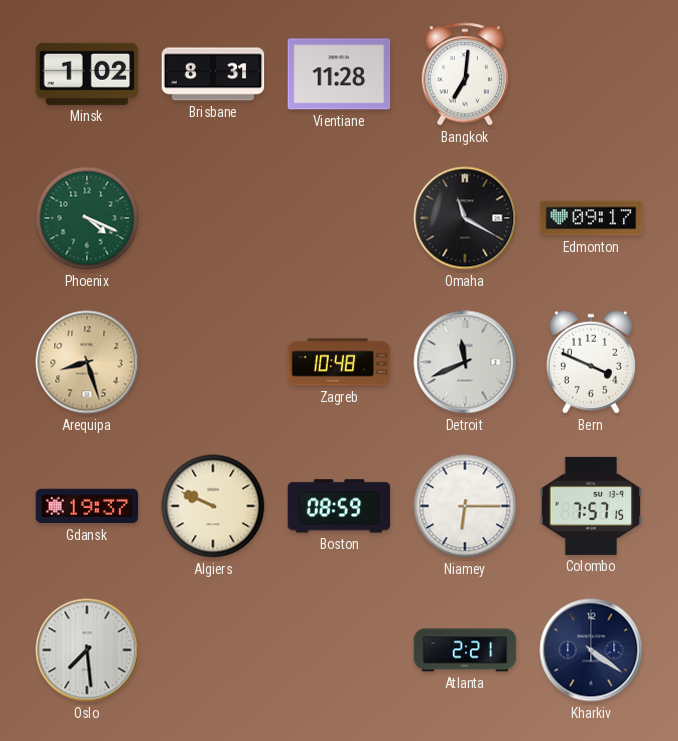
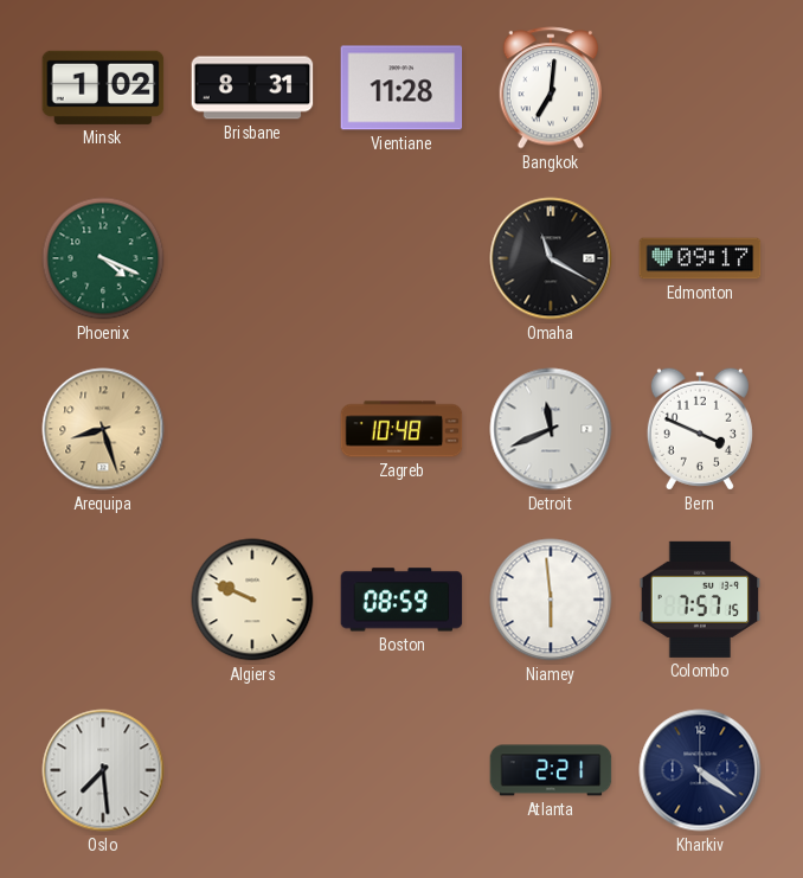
Gdansk: 19:37 -> none
Niamey: 6:15 -> 5:59
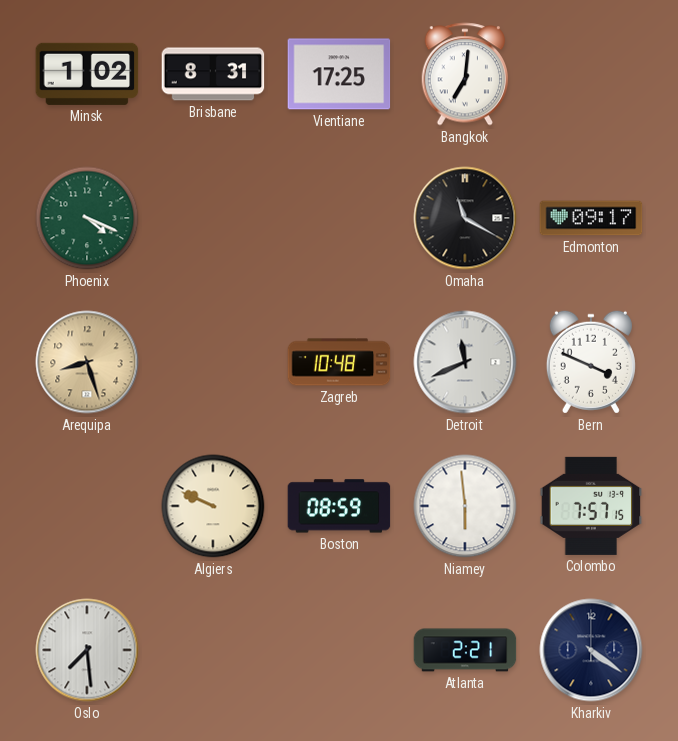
Vientiane: 11:28 -> 17:25
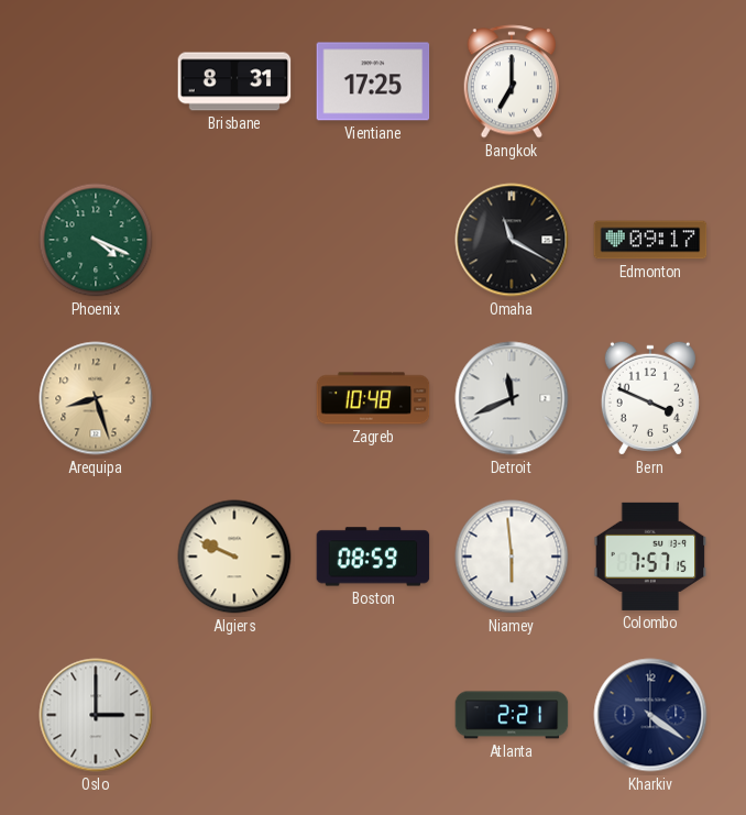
Minsk: 1:02 -> none
Bangkok: 7:01 -> 7:00
Oslo: 7:29 -> 3:00
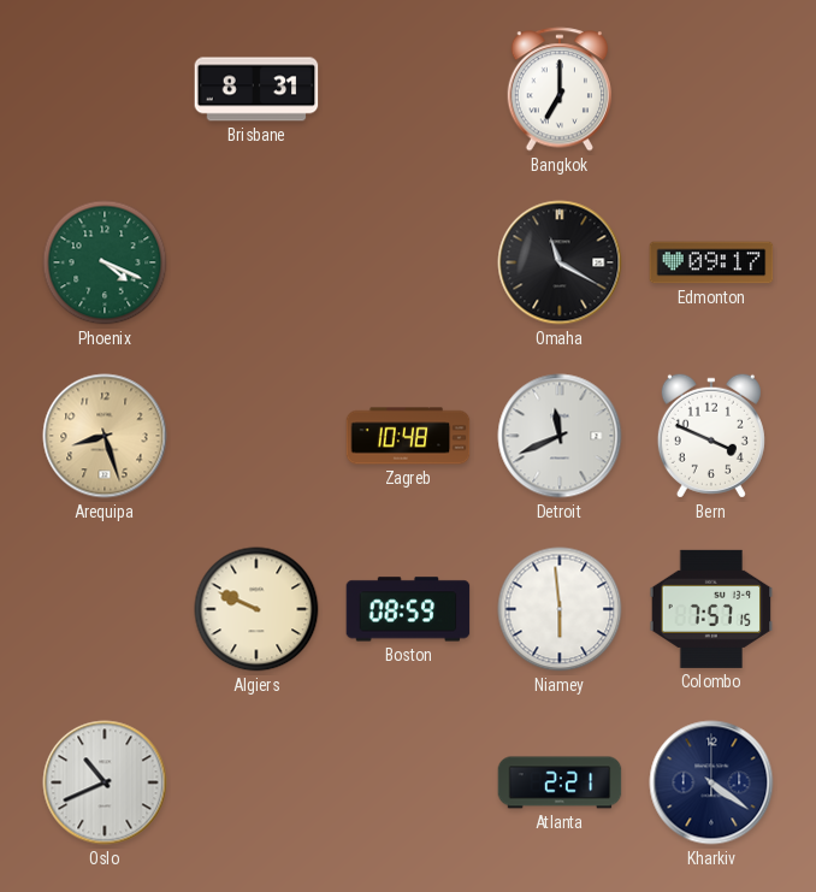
Vientiane: 17:25 -> none
Oslo: 3:00 -> 10:41
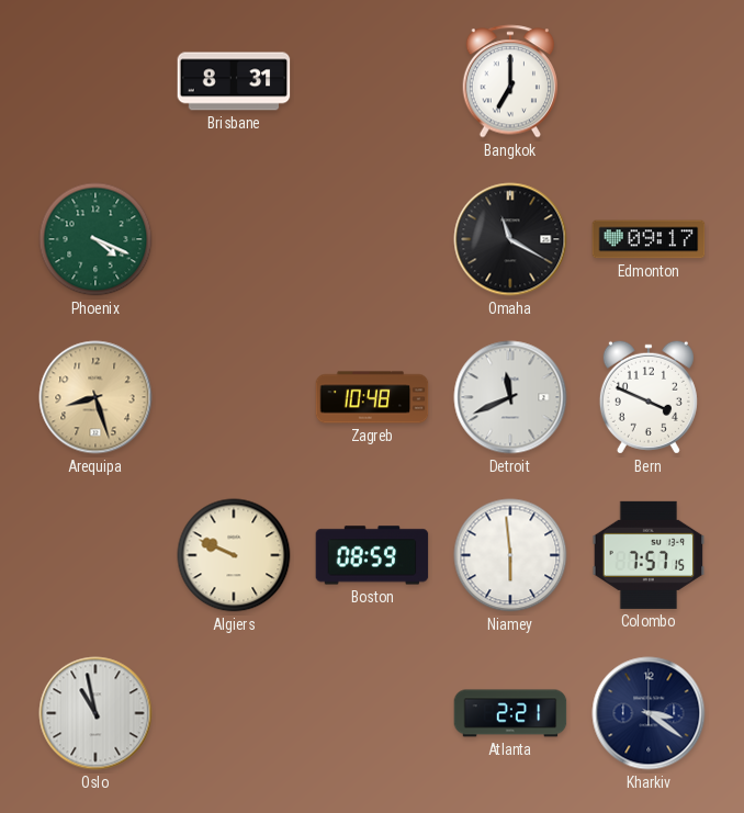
Oslo: 10:41 -> 10:58
Kharkiv: 4:21 -> 3:21
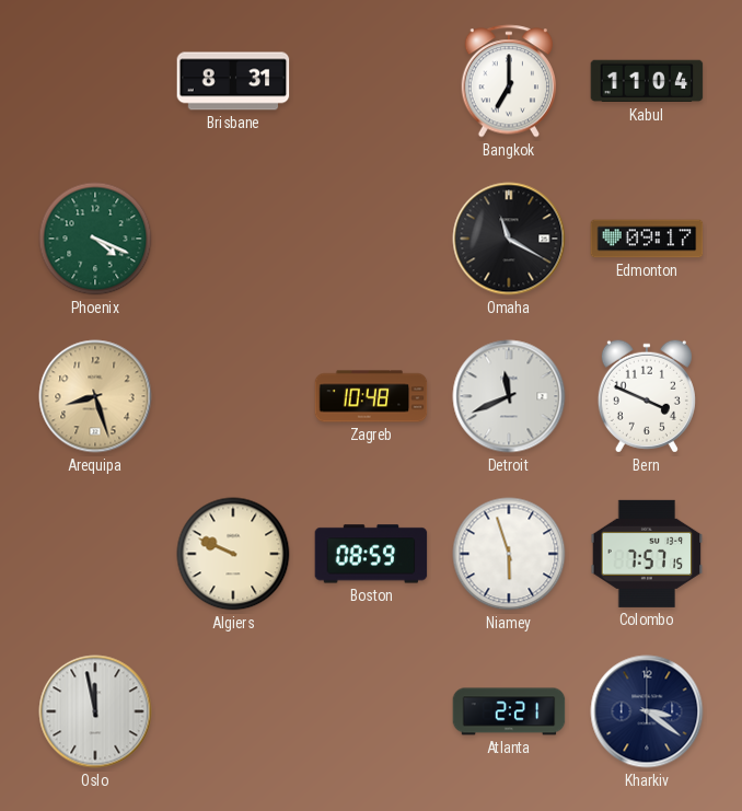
Kabul: none -> 11:04
Niamey: 5:59 -> 5:57
Oslo: 10:58 -> 11:58
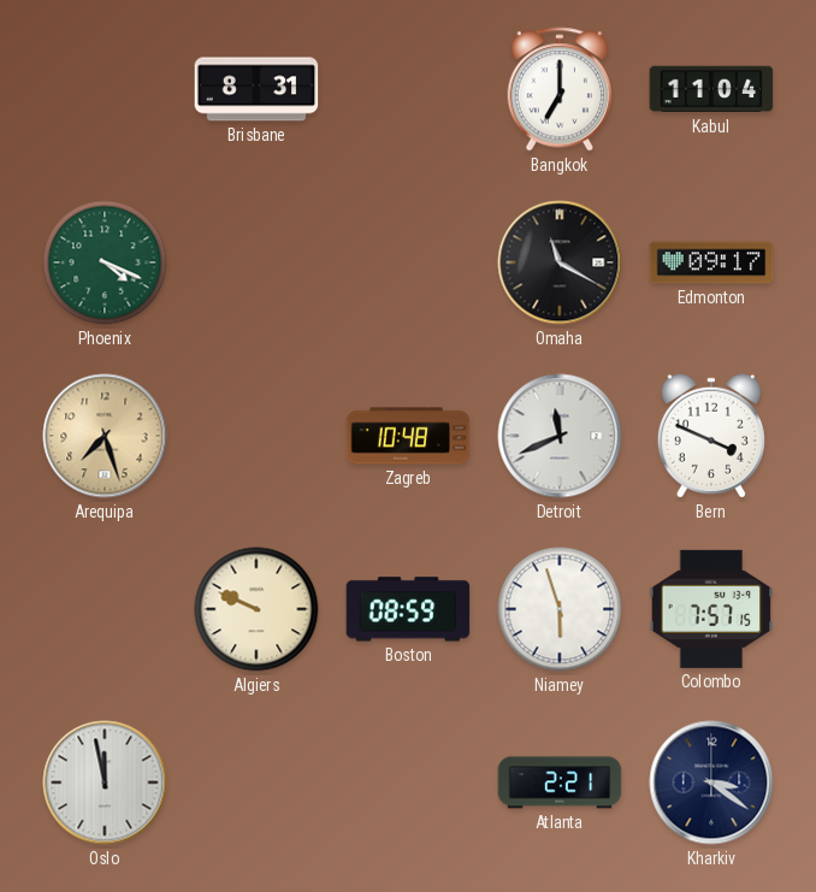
Arequipa: 8:27 -> 7:27
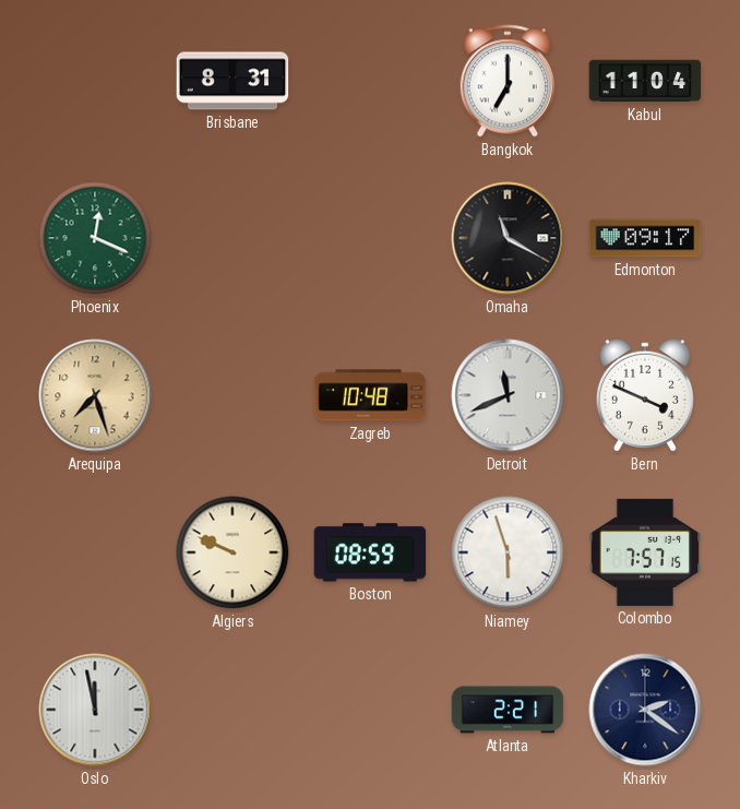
Phoenix: 4:19 -> 12:19
Kharkiv: 3:21 -> 2:21
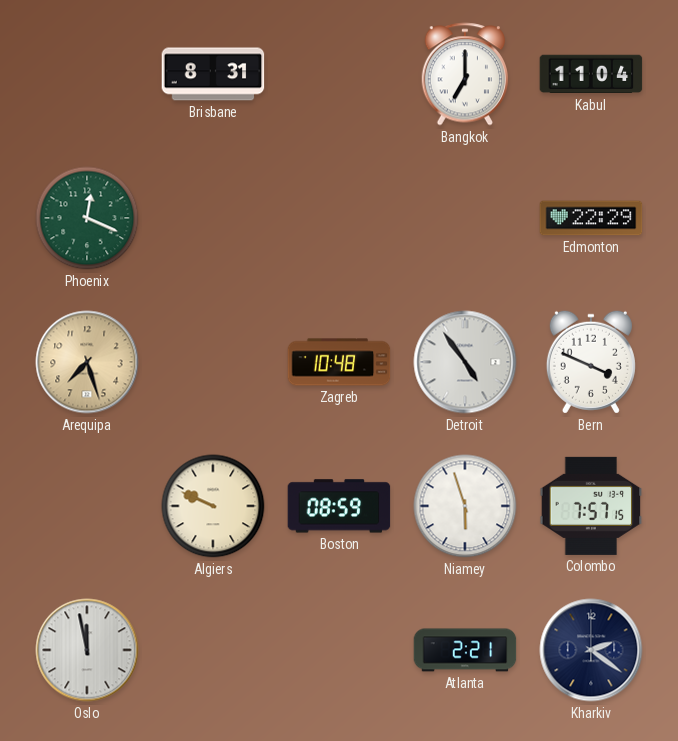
Omaha: 11:20 -> none
Edmonton: 09:17 -> 22:29
Detroit: 11:41 -> 4:54
